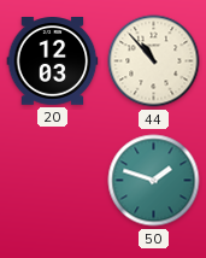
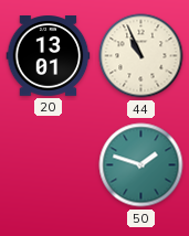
20: 12:03 -> 13:01
44: 10:53 -> 10:56
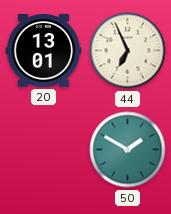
44: 10:56 -> 6:56
50: 1:48 -> 1:50
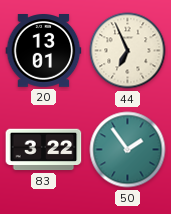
83: none -> 3:22
50: 1:50 -> 1:54
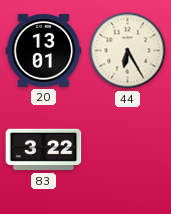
44: 6:56 -> 6:25
50: 1:54 -> none
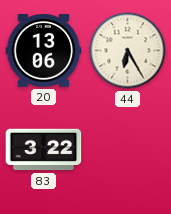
20: 13:01 -> 13:06
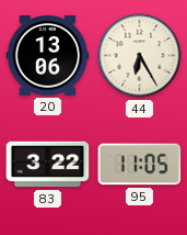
95: none -> 11:05
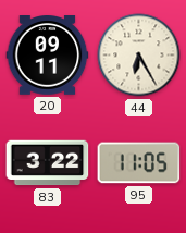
20: 13:06 -> 09:11
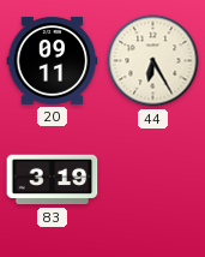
83: 3:22 -> 3:19
95: 11:05 -> none
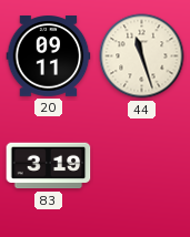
44: 6:25 -> 11:27
